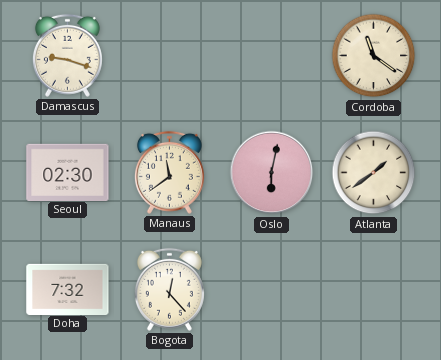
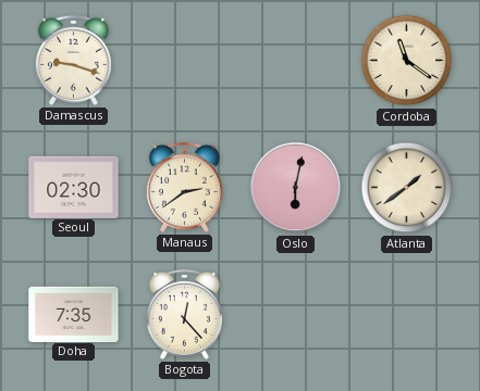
Manaus: 11:39 -> 2:39
Doha: 7:32 -> 7:35
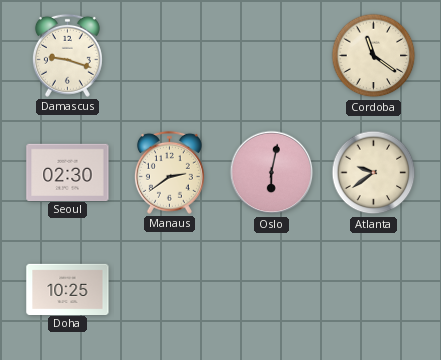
Atlanta: 1:39 -> 9:39
Doha: 7:35 -> 10:25
Bogota: 12:23 -> none
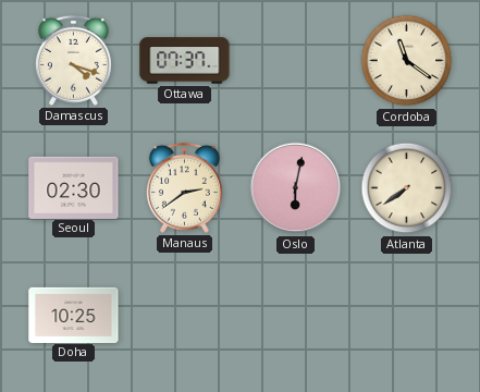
Damascus: 9:18 -> 4:18
Ottawa: none -> 07:37
Atlanta: 9:39 -> 7:39
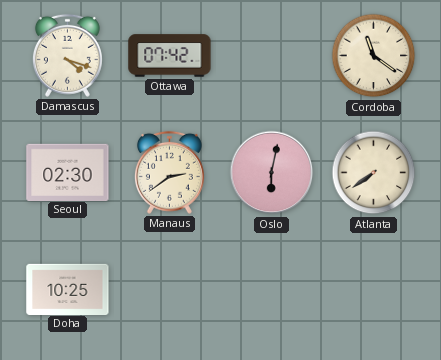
Ottawa: 07:37 -> 07:42
